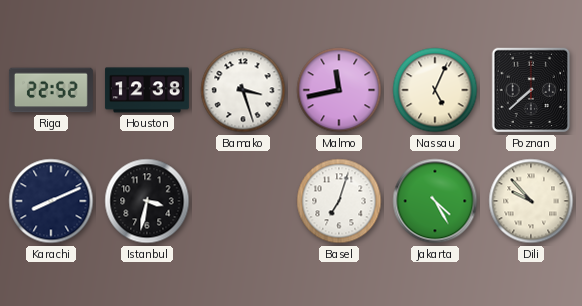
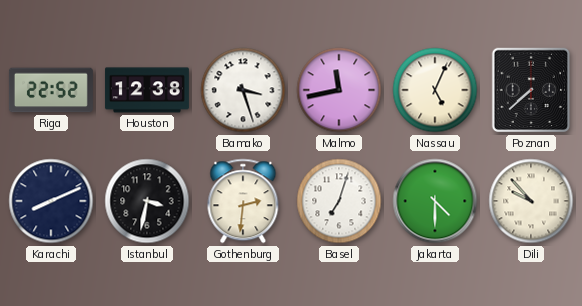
Gothenburg: none -> 2:31
Jakarta: 4:25 -> 4:30
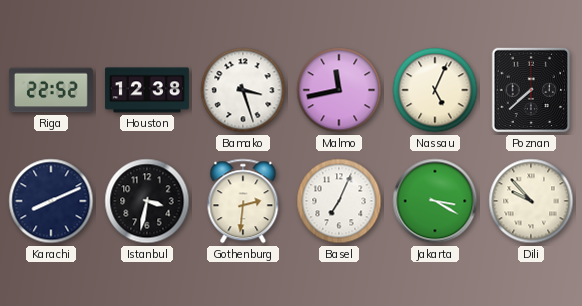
Basel: 7:03 -> 7:04
Jakarta: 4:30 -> 3:20
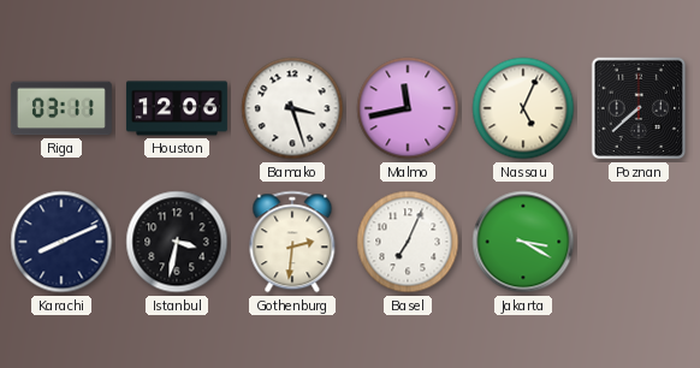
Riga: 22:52 -> 03:11
Houston: 12:38 -> 12:06
Dili: 9:53 -> none
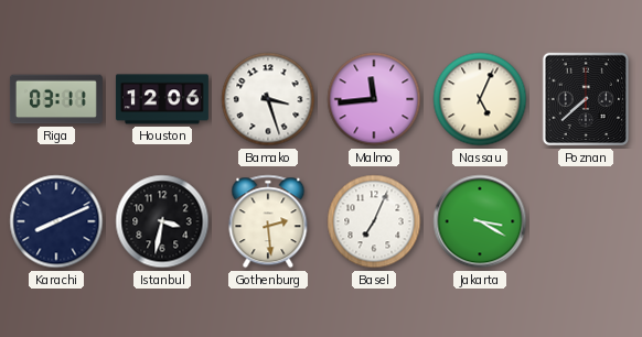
Malmo: 11:43 -> 11:44
Gothenburg: 2:31 -> 2:29
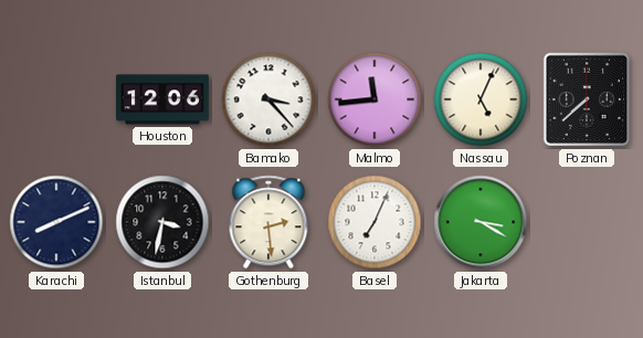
Riga: 03:11 -> none
Bamako: 3:27 -> 3:23
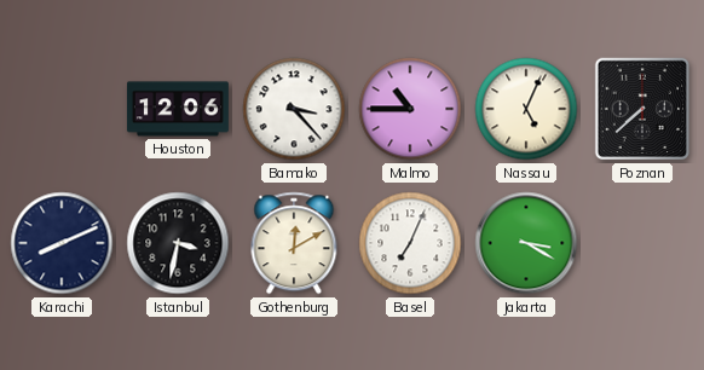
Malmo: 11:44 -> 10:45
Gothenburg: 2:29 -> 12:10
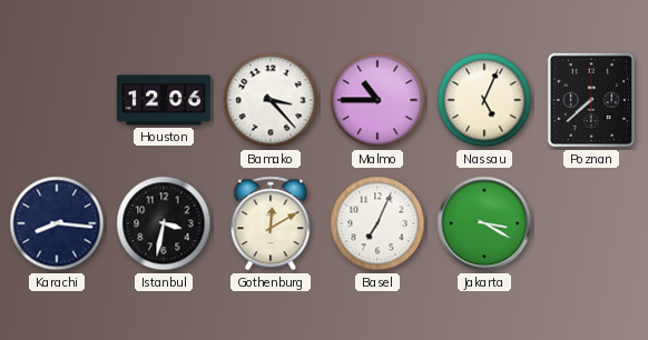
Karachi: 8:11 -> 8:16
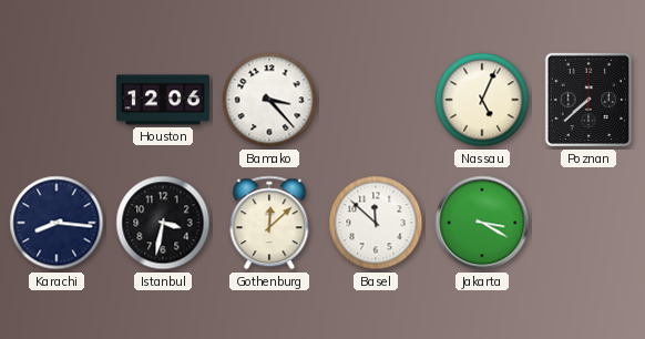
Malmo: 10:45 -> none
Gothenburg: 12:10 -> 12:08
Basel: 7:04 -> 11:52
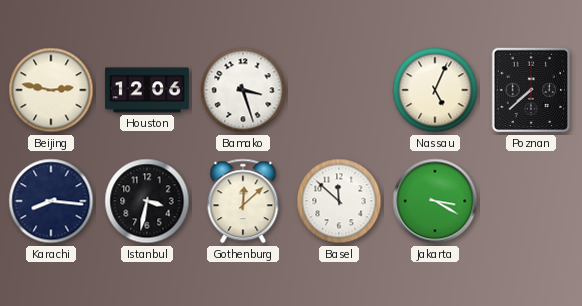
Beijing: none -> 2:47
Bamako: 3:23 -> 3:27
